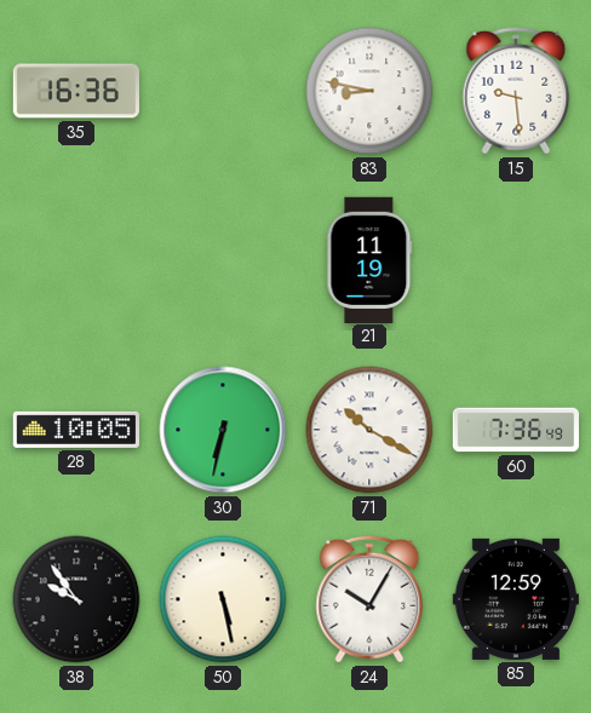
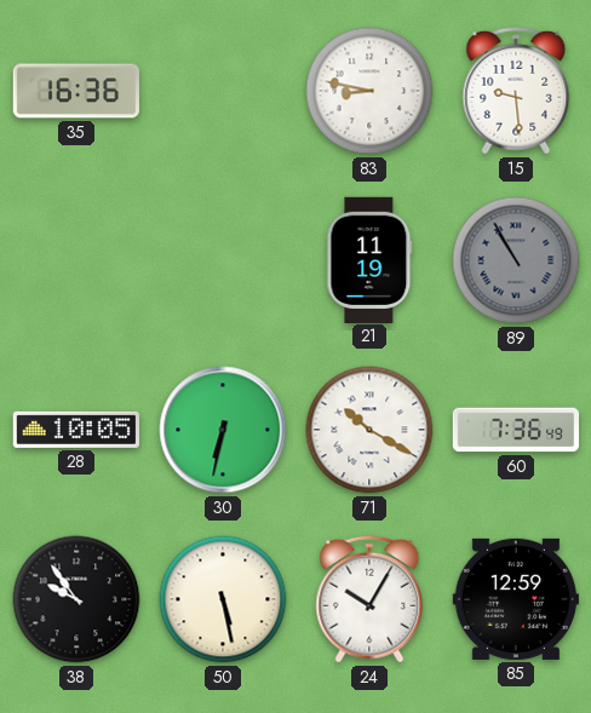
89: none -> 10:55
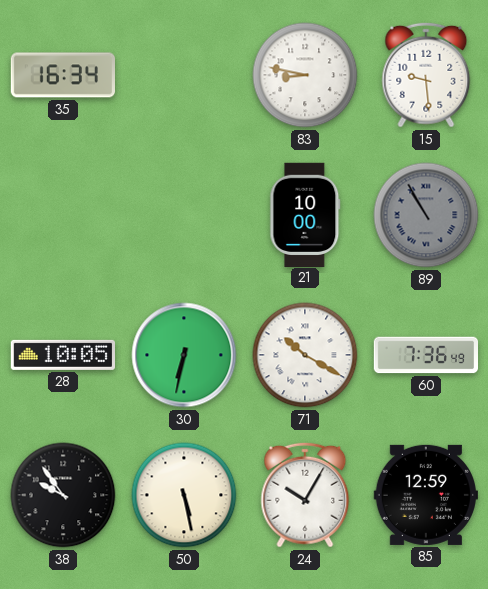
35: 16:36 -> 16:34
21: 11:19 -> 10:00
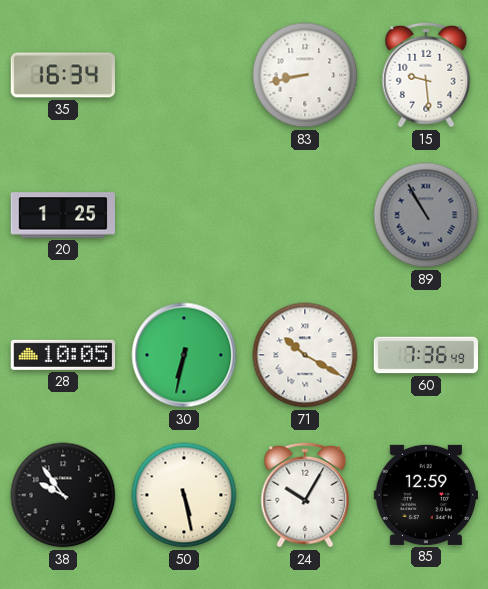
83: 8:47 -> 8:43
20: none -> 1:25
21: 10:00 -> none
